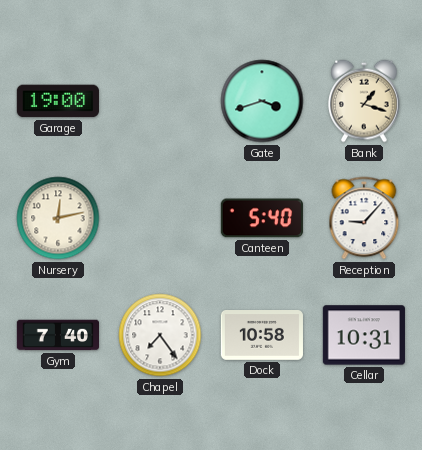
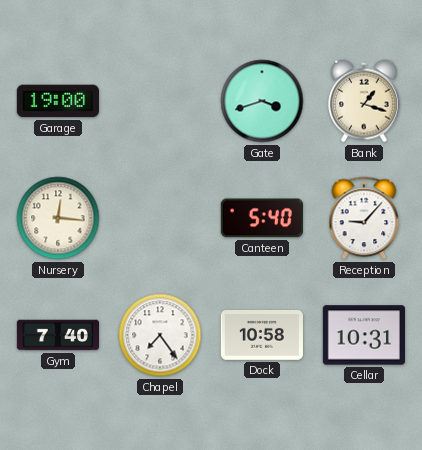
Nursery: 12:13 -> 12:16
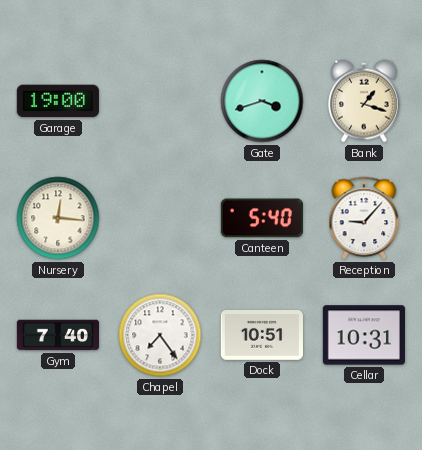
Dock: 10:58 -> 10:51
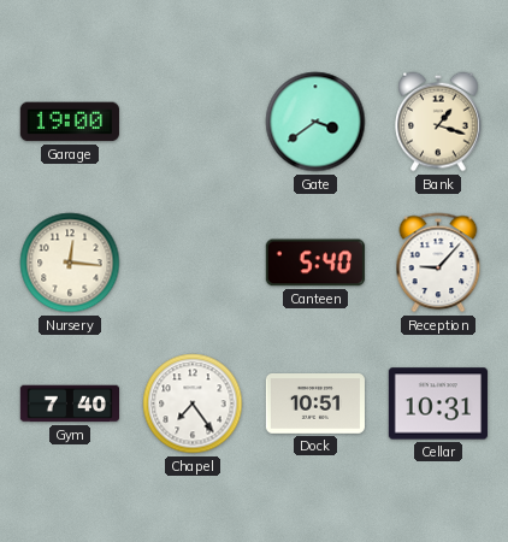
Gate: 3:42 -> 3:39
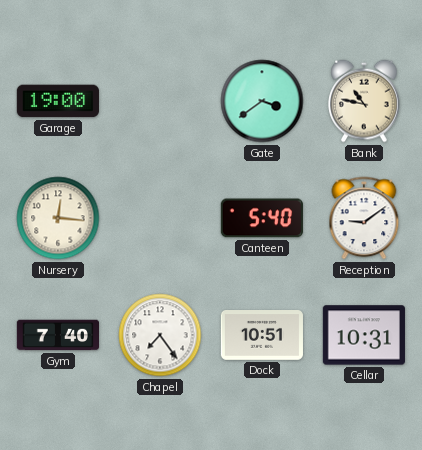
Bank: 1:18 -> 10:47
Reception: 9:07 -> 9:09
